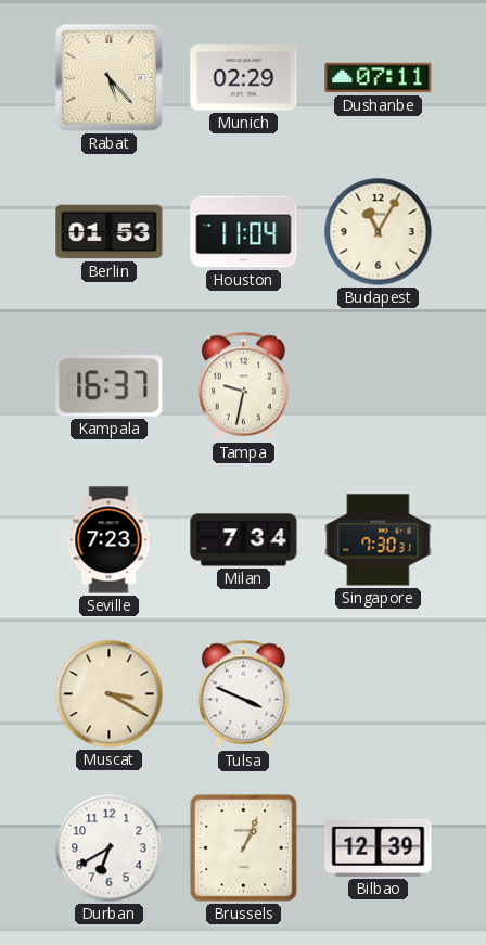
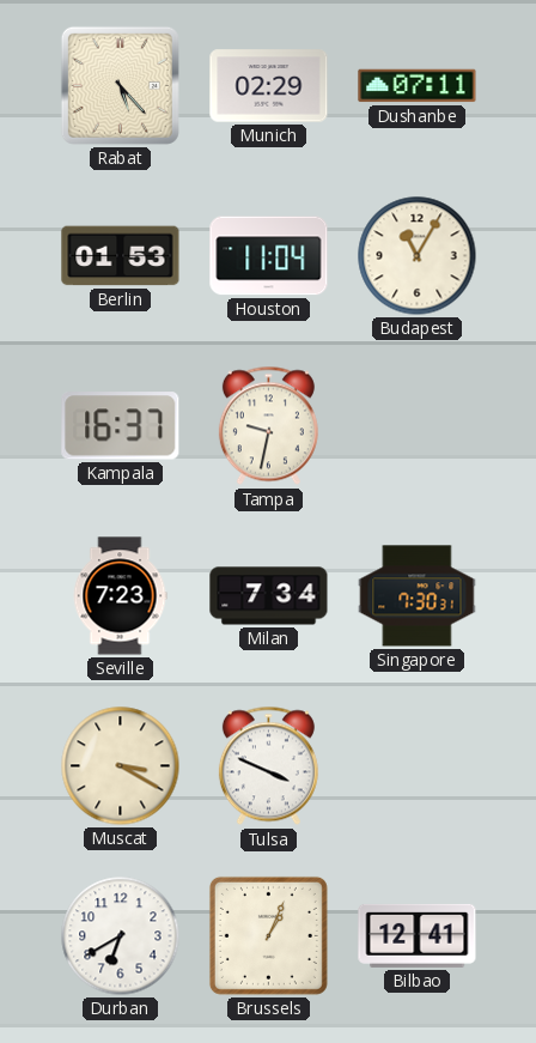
Bilbao: 12:39 -> 12:41
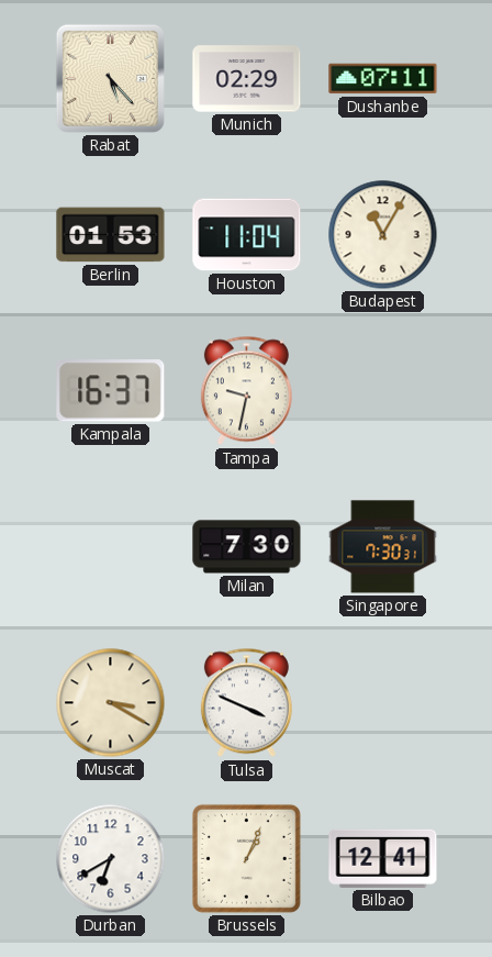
Seville: 7:23 -> none
Milan: 7:34 -> 7:30
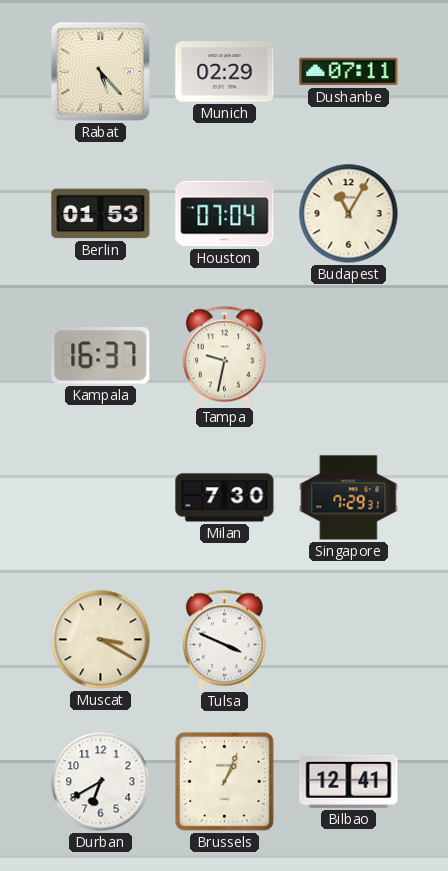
Houston: 11:04 -> 07:04
Singapore: 7:30 -> 7:29
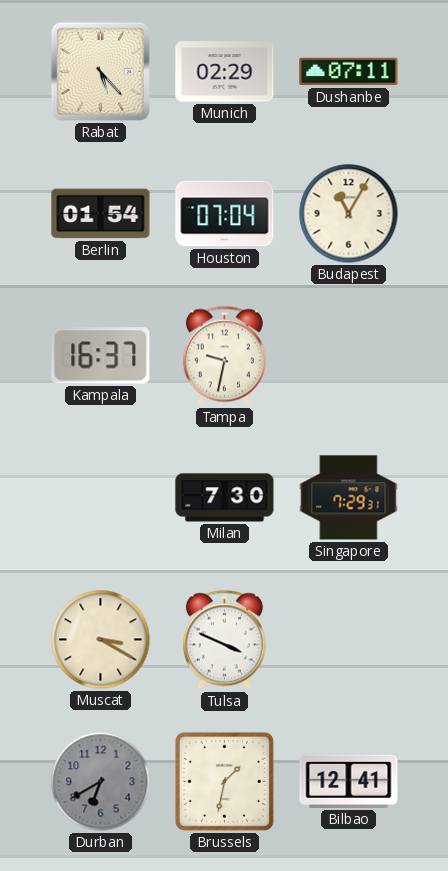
Berlin: 01:53 -> 01:54
Durban dial: white -> grey
Brussels: 1:04 -> 1:32
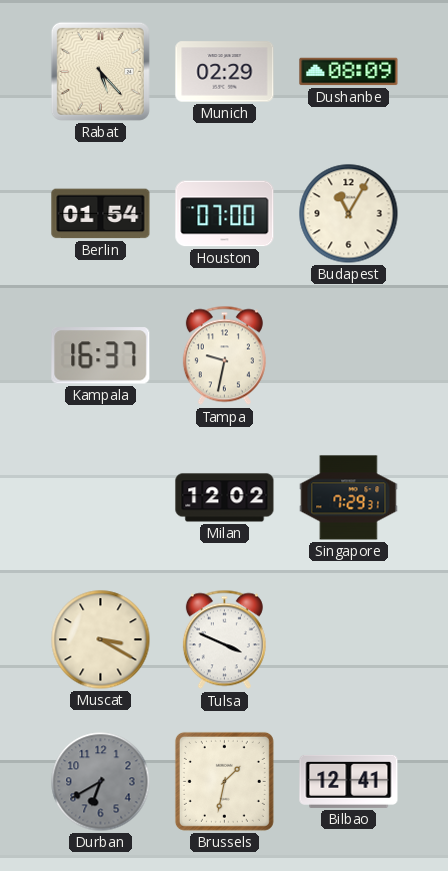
Dushanbe: 07:11 -> 08:09
Houston: 07:04 -> 07:00
Milan: 7:30 -> 12:02
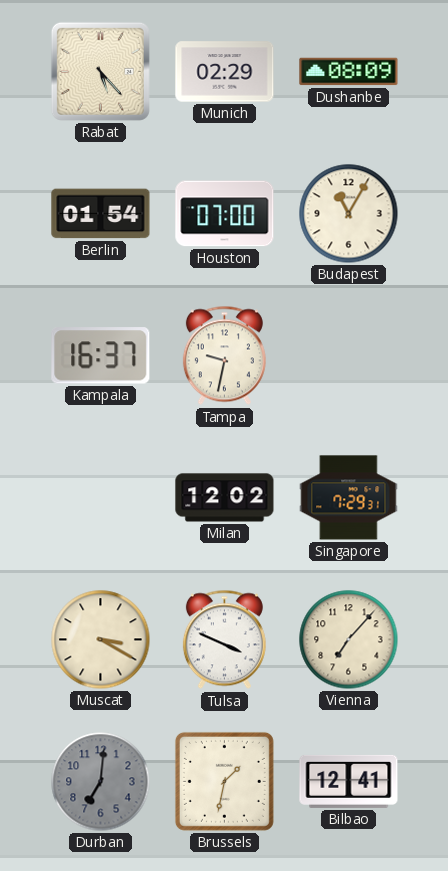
Vienna: none -> 7:07
Durban: 6:40 -> 7:01
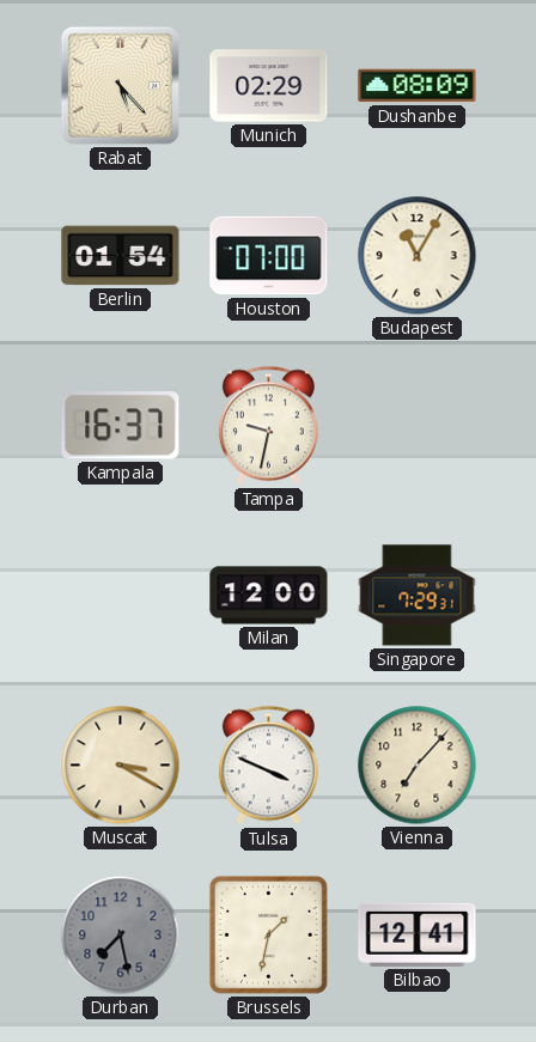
Milan: 12:02 -> 12:00
Durban: 7:01 -> 7:28
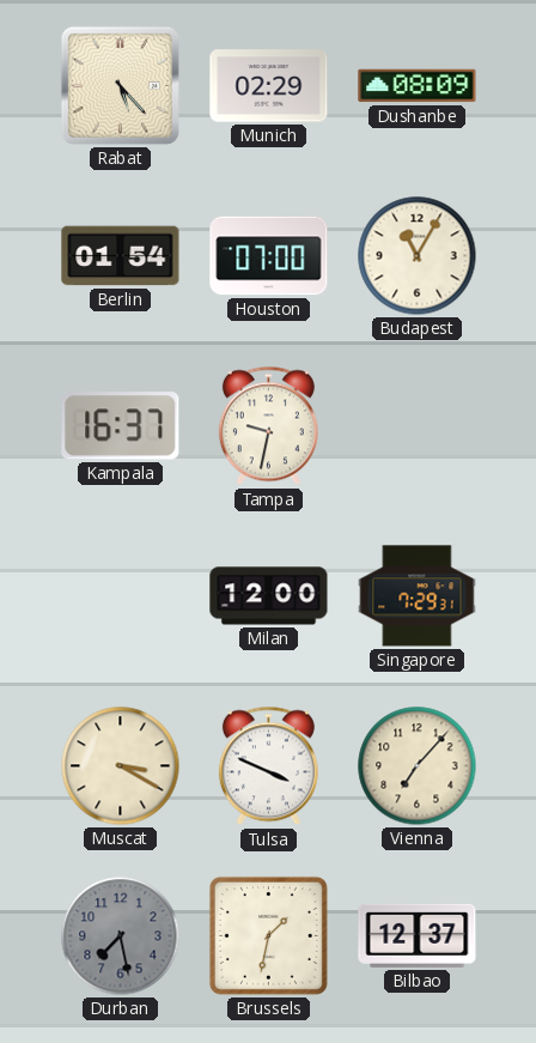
Bilbao: 12:41 -> 12:37
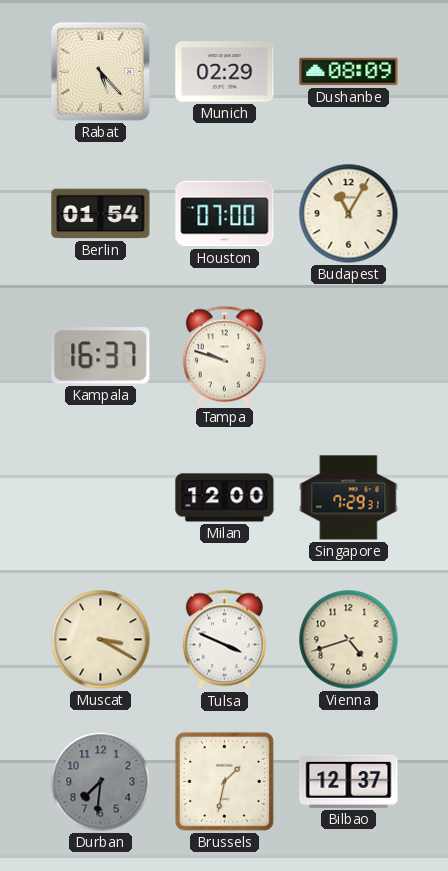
Tampa: 9:32 -> 9:48
Vienna: 7:07 -> 4:42
Durban: 7:28 -> 7:31
